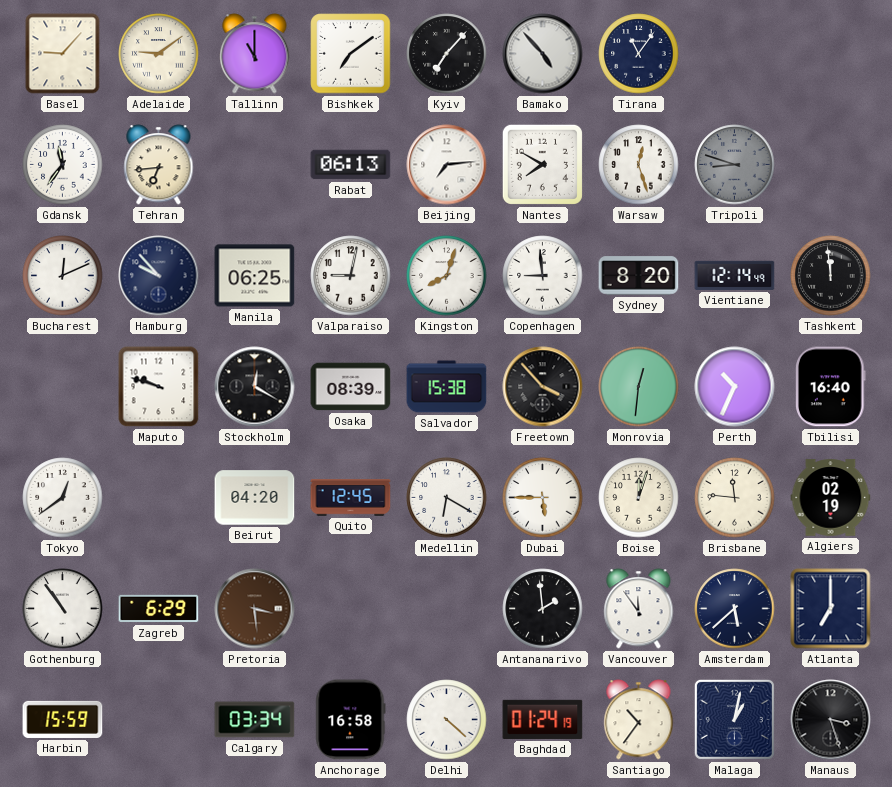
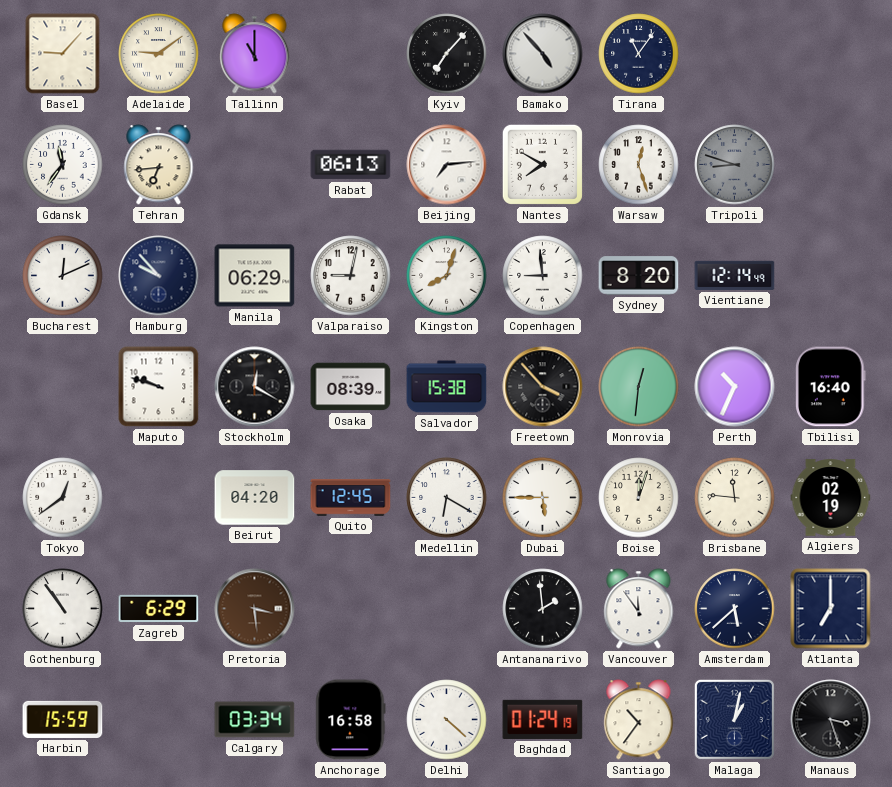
Bishkek: 7:09 -> none
Manila: 06:25 -> 06:29
Tashkent: 11:59 -> none
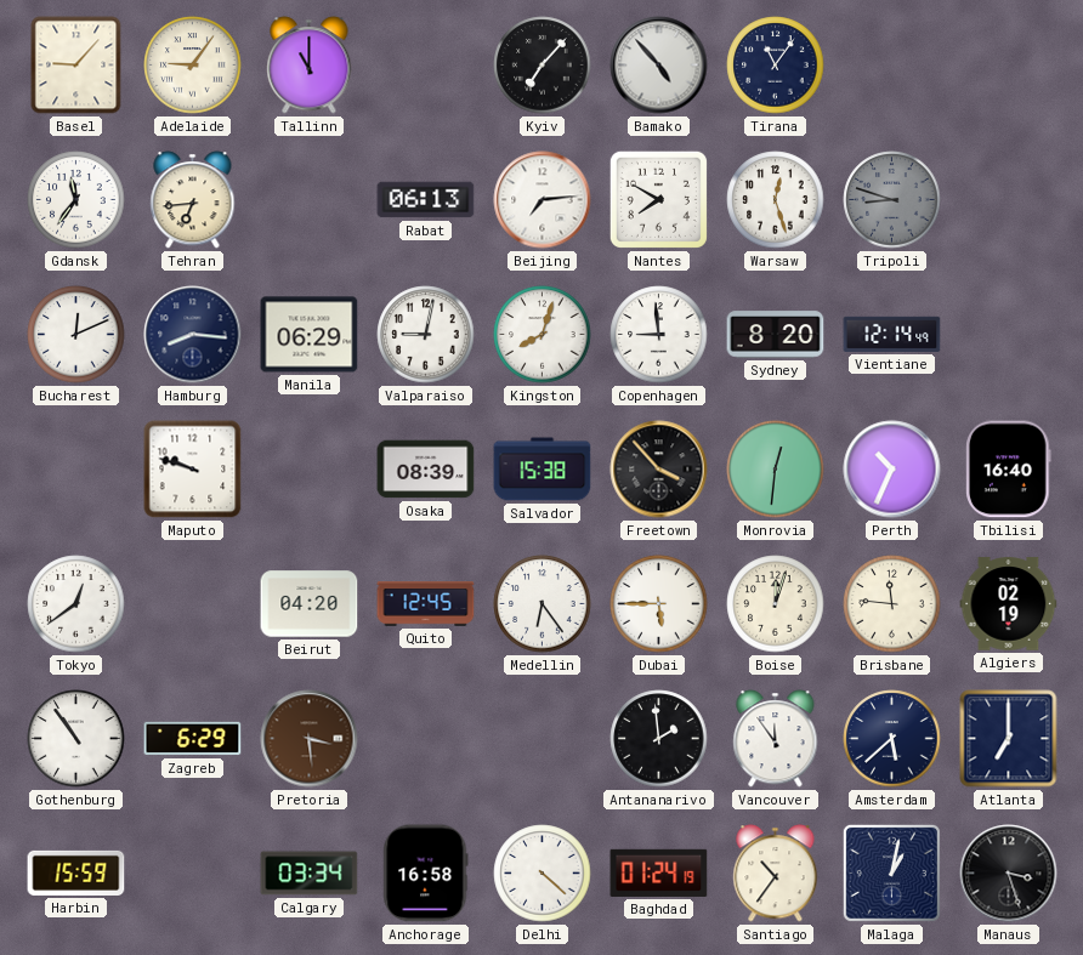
Adelaide: 9:09 -> 9:06
Hamburg: 9:53 -> 8:16
Stockholm: 12:20 -> none
Medellin: 6:20 -> 6:24
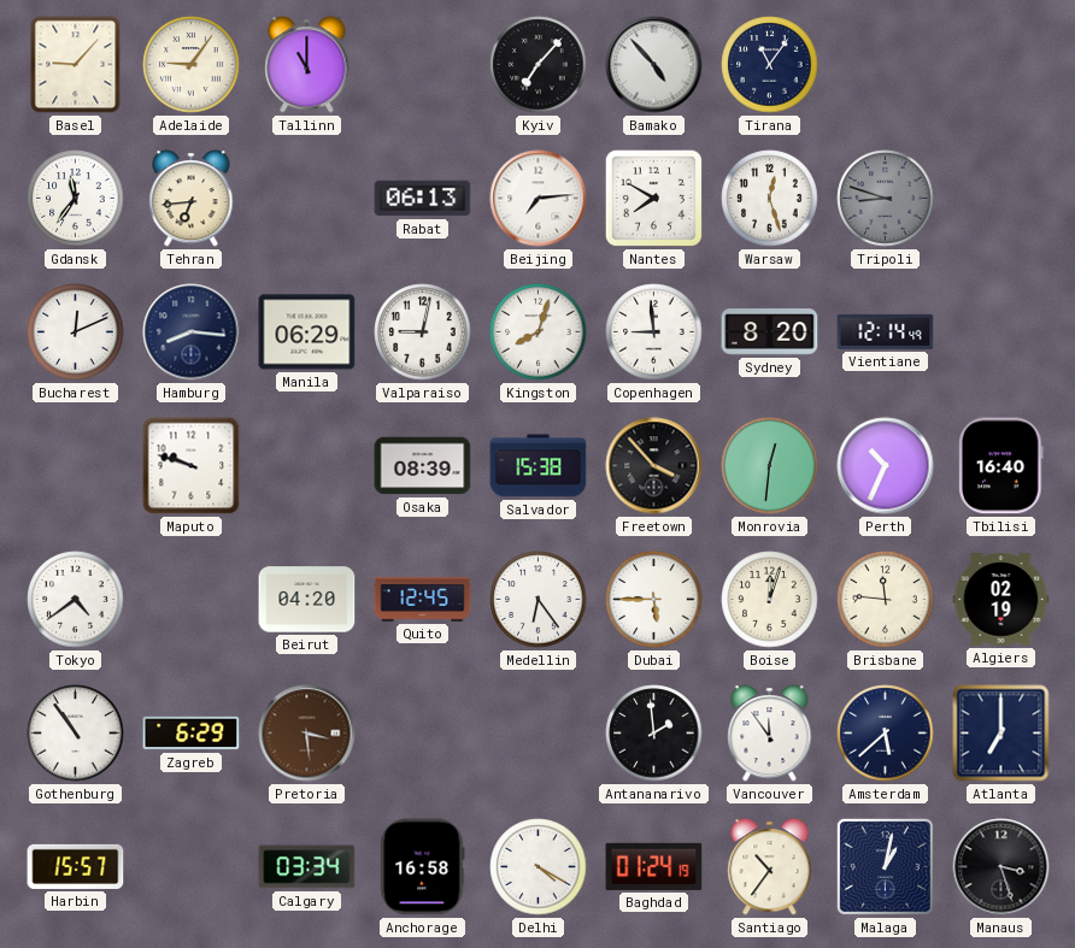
Tokyo: 12:39 -> 4:39
Harbin: 15:59 -> 15:57
Delhi: 4:22 -> 4:20
